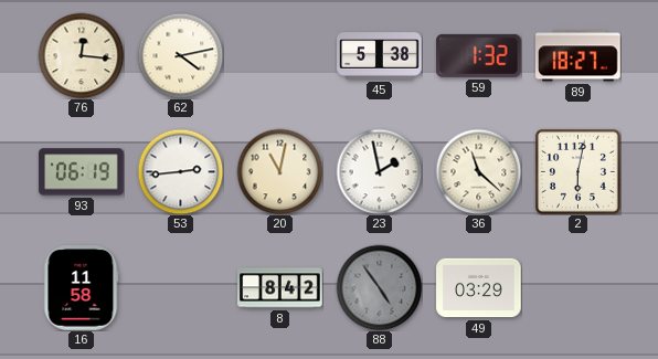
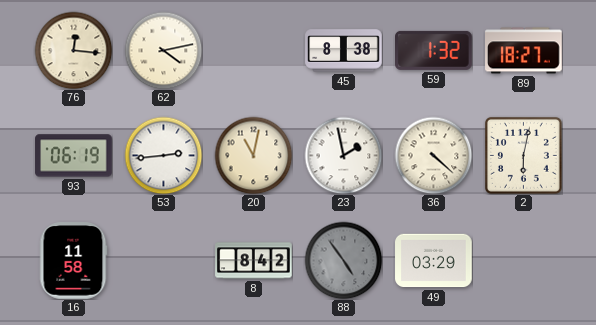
45: 5:38 -> 8:38
36: 11:22 -> 4:22
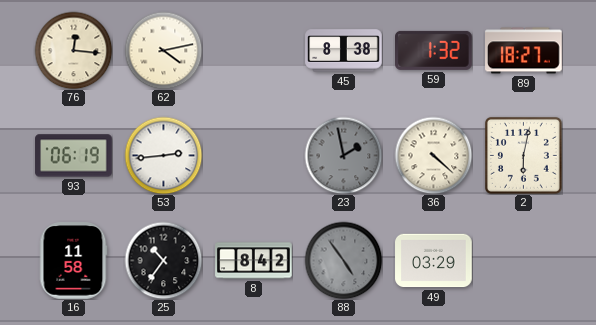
20: 11:02 -> none
23 dial: white -> grey
25: none -> 10:36
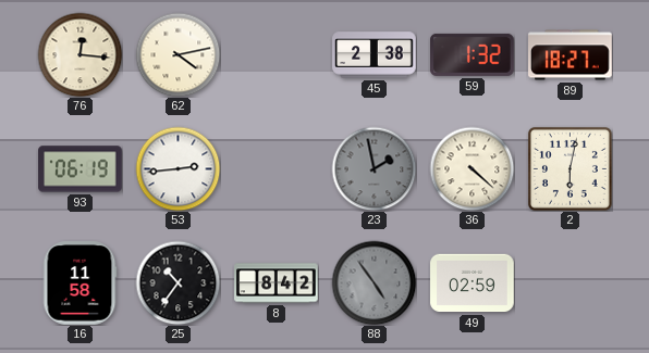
45: 8:38 -> 2:38
49: 03:29 -> 02:59
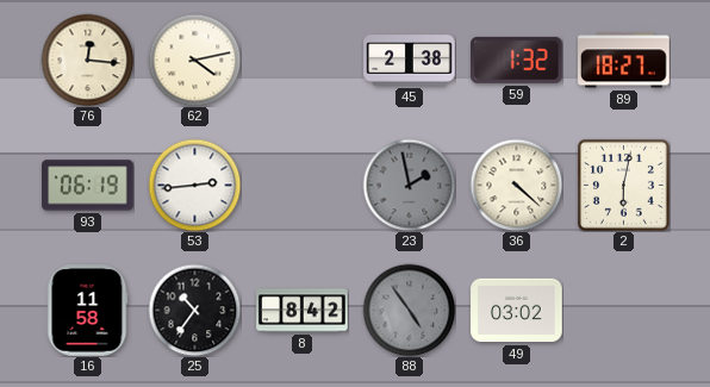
49: 02:59 -> 03:02
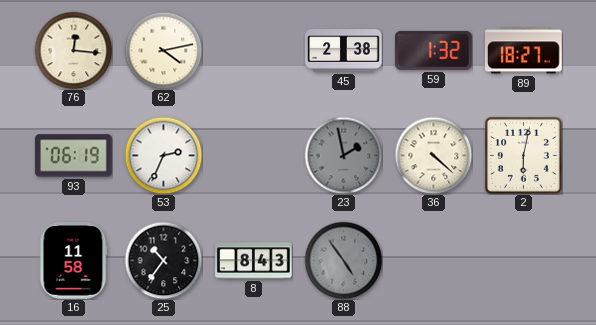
53: 2:44 -> 2:34
8: 8:42 -> 8:43
49: 03:02 -> none
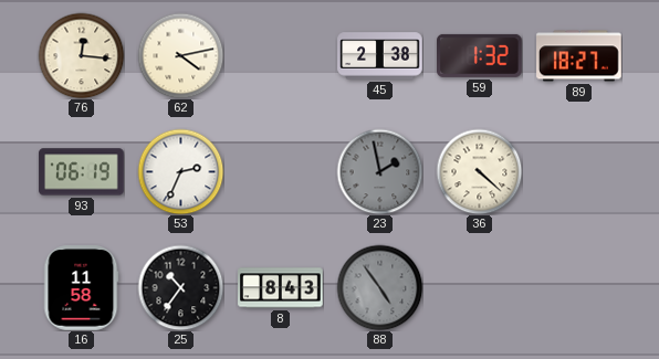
2: 6:02 -> none
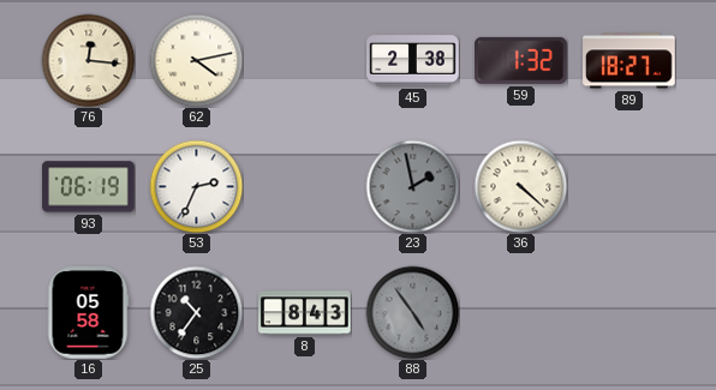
16: 11:58 -> 05:58
